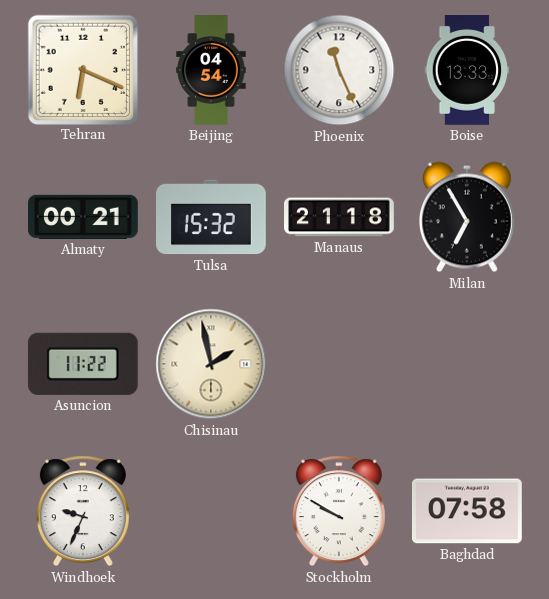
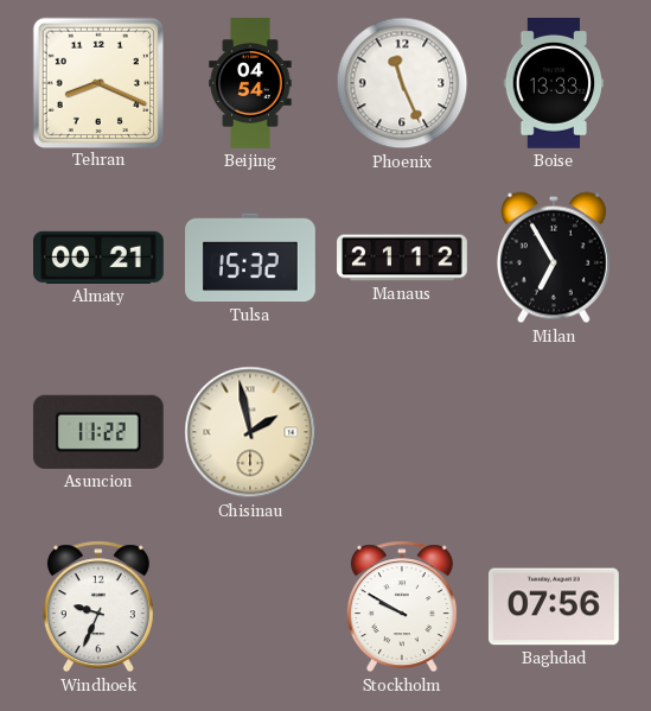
Tehran: 6:19 -> 8:19
Manaus: 21:18 -> 21:12
Baghdad: 07:58 -> 07:56
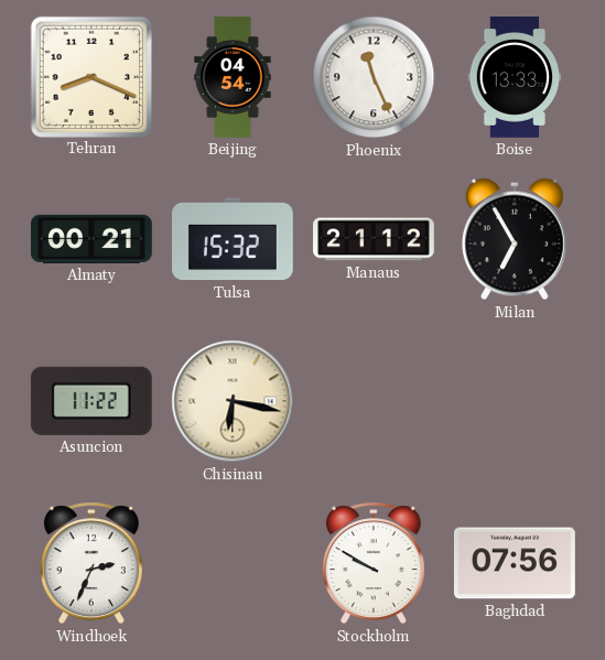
Chisinau: 1:58 -> 6:17
Windhoek: 9:34 -> 2:34
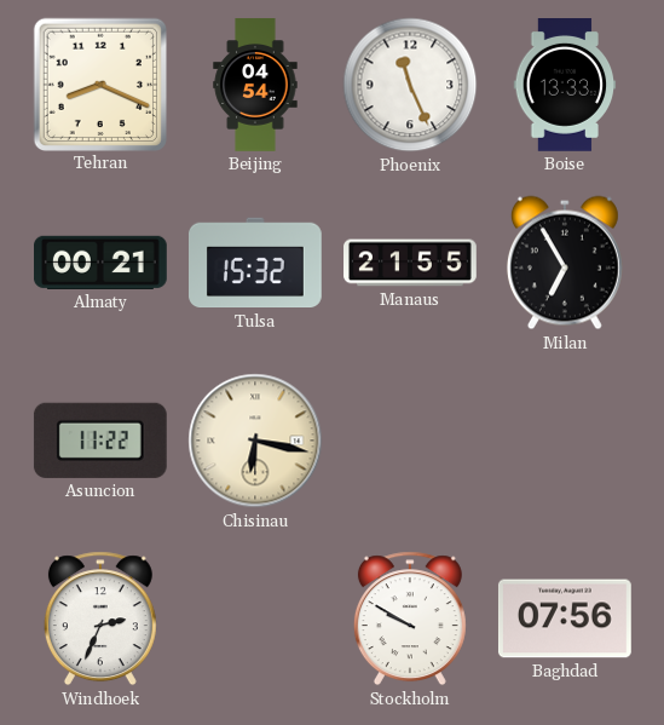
Manaus: 21:12 -> 21:55
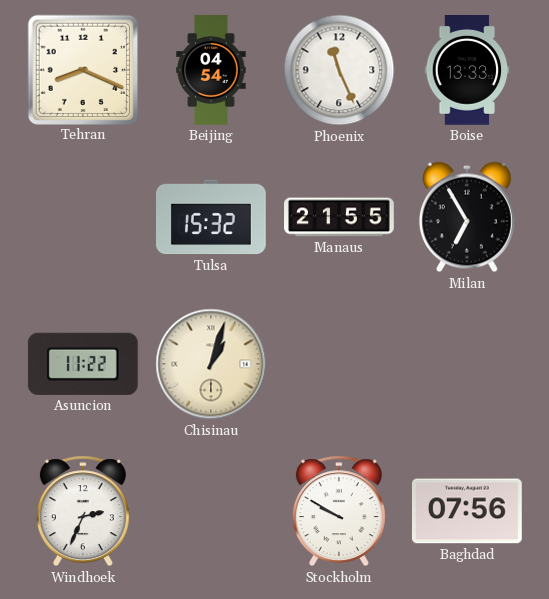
Almaty: 00:21 -> none
Chisinau: 6:17 -> 1:03
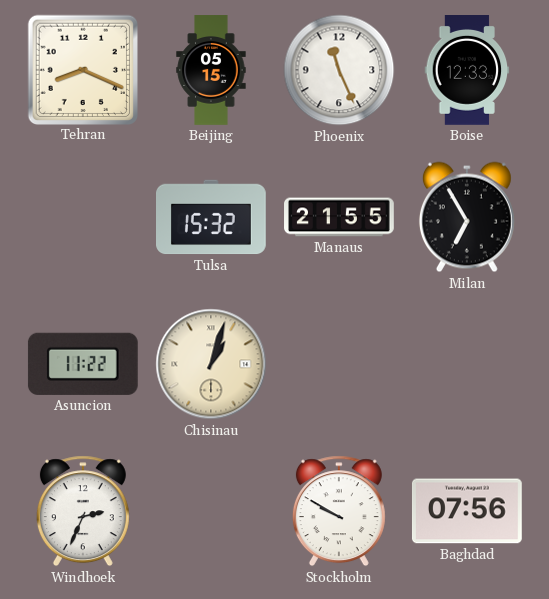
Beijing: 04:54 -> 05:15
Boise: 13:33 -> 12:33
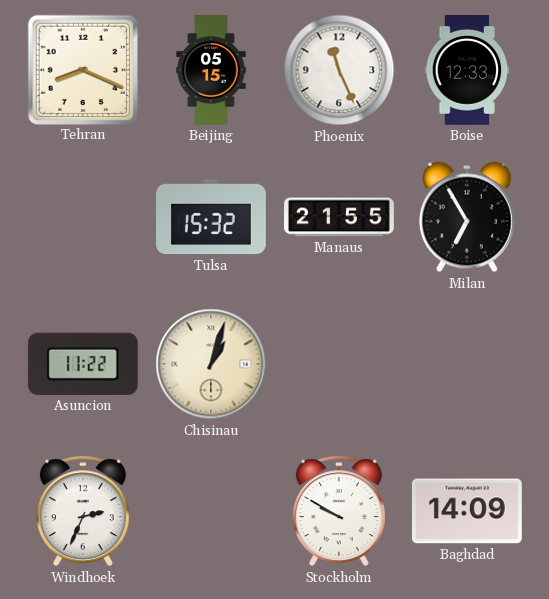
Baghdad: 07:56 -> 14:09
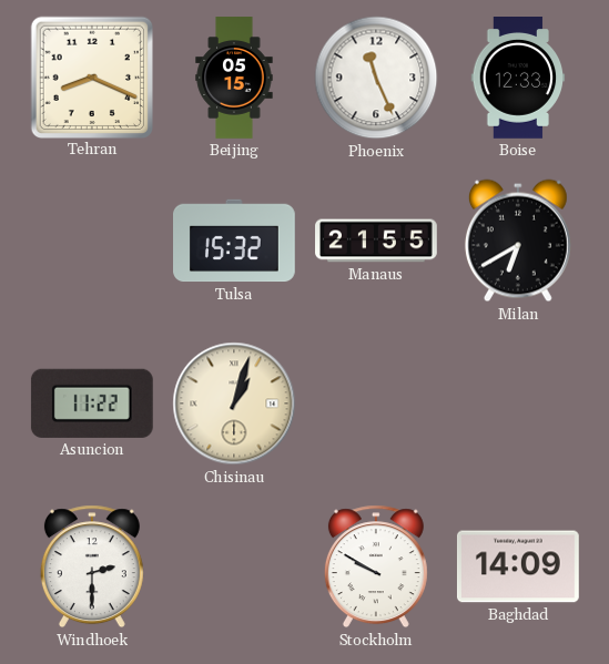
Milan: 6:55 -> 6:40
Windhoek: 2:34 -> 2:30
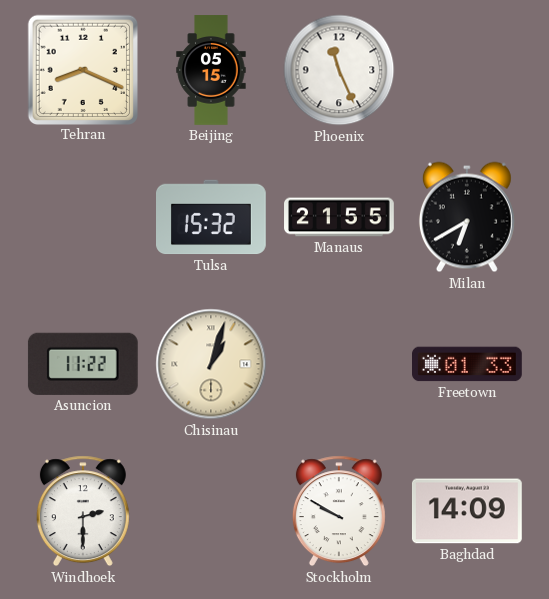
Boise: 12:33 -> none
Freetown: none -> 01:33
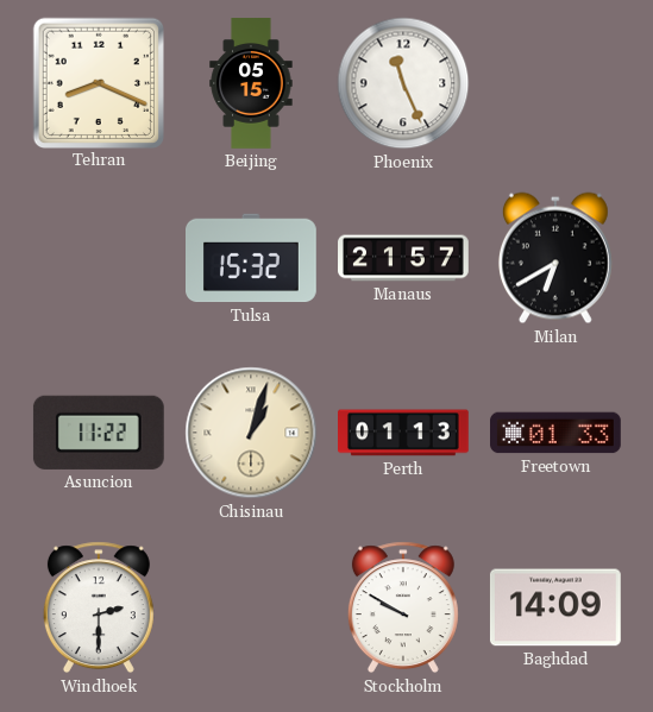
Manaus: 21:55 -> 21:57
Perth: none -> 01:13
